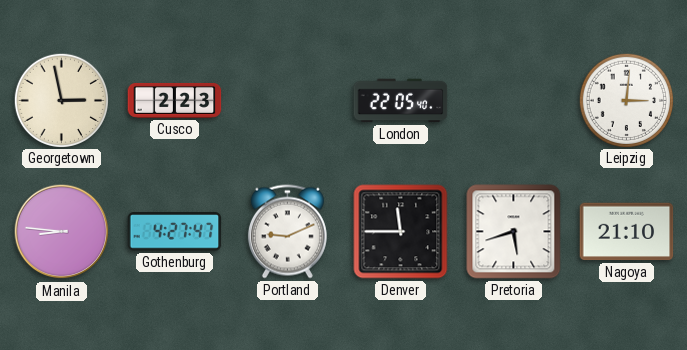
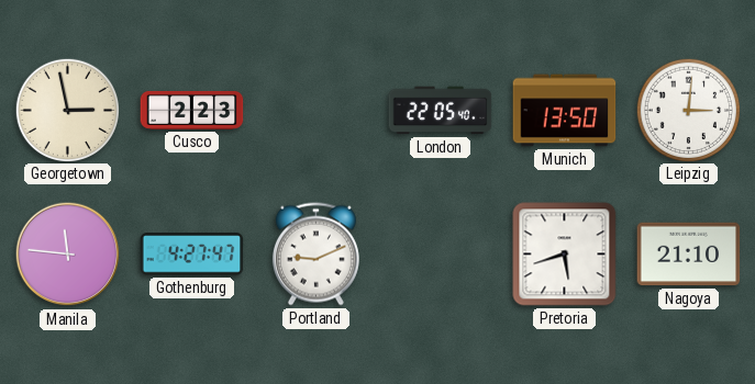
Munich: none -> 13:50
Manila: 8:46 -> 11:46
Denver: 11:45 -> none
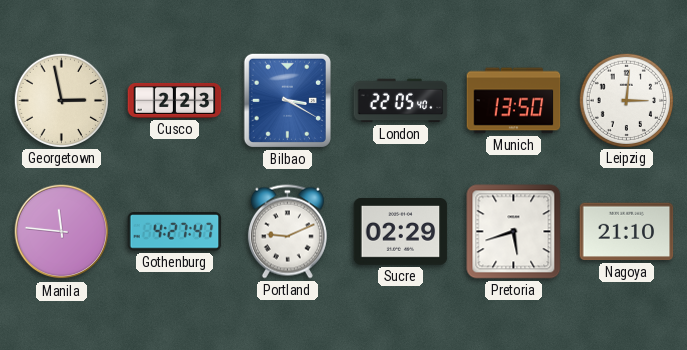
Bilbao: none -> 3:20
Sucre: none -> 02:29
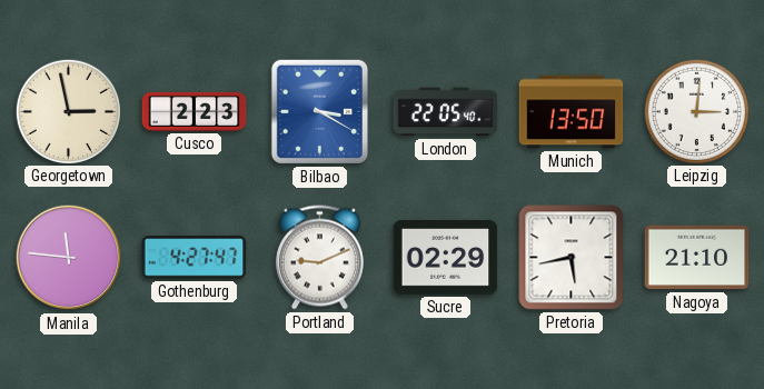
Pretoria: 5:42 -> 5:43
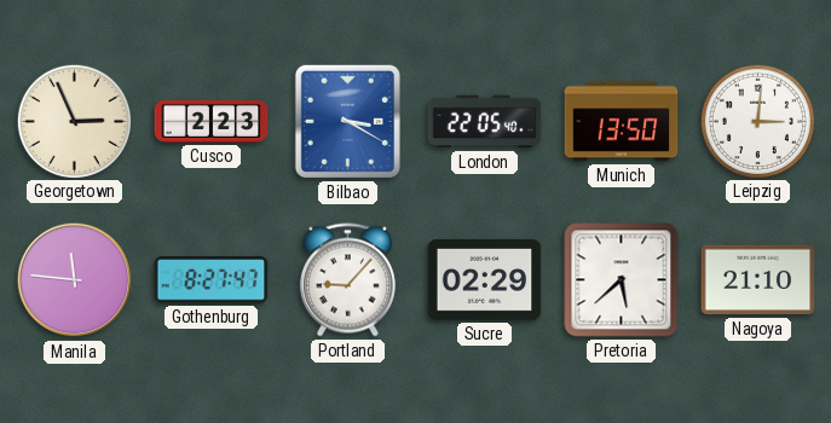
Georgetown: 2:58 -> 2:56
Gothenburg: 4:27 -> 8:27
Portland: 9:11 -> 9:07
Pretoria: 5:43 -> 5:38
